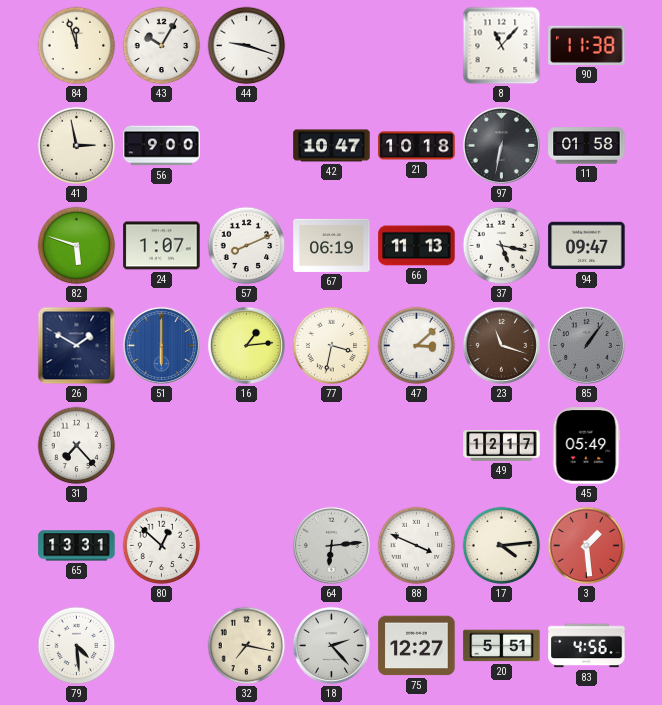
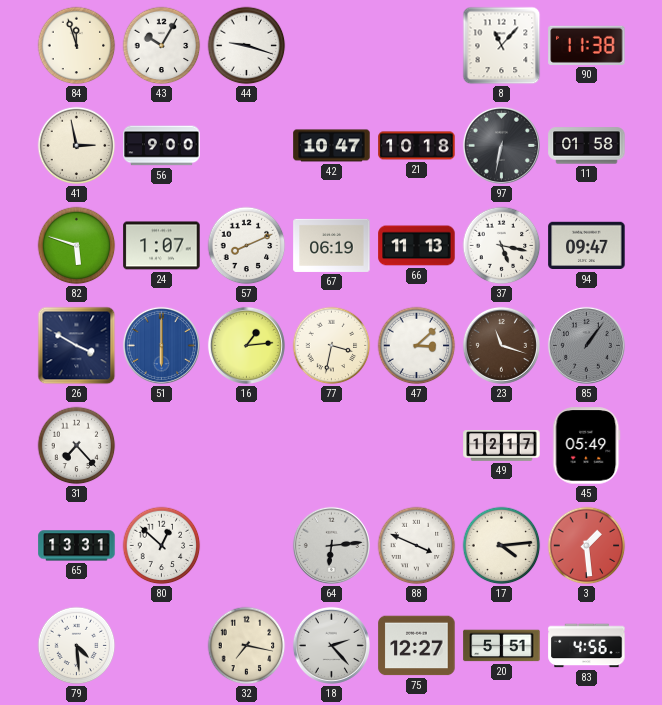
26: 1:50 -> 3:50
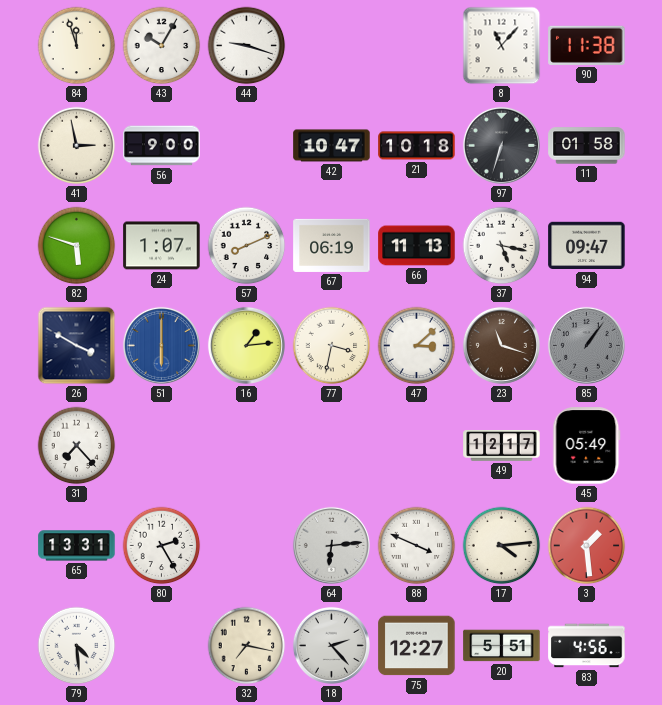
97: 6:32 -> 6:33
80: 12:52 -> 2:25
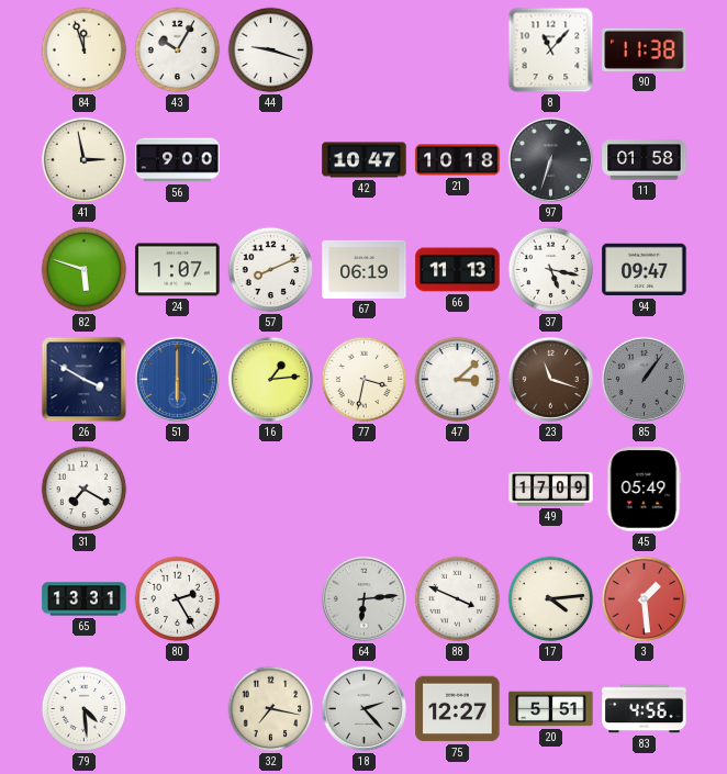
31: 7:23 -> 7:20
49: 12:17 -> 17:09
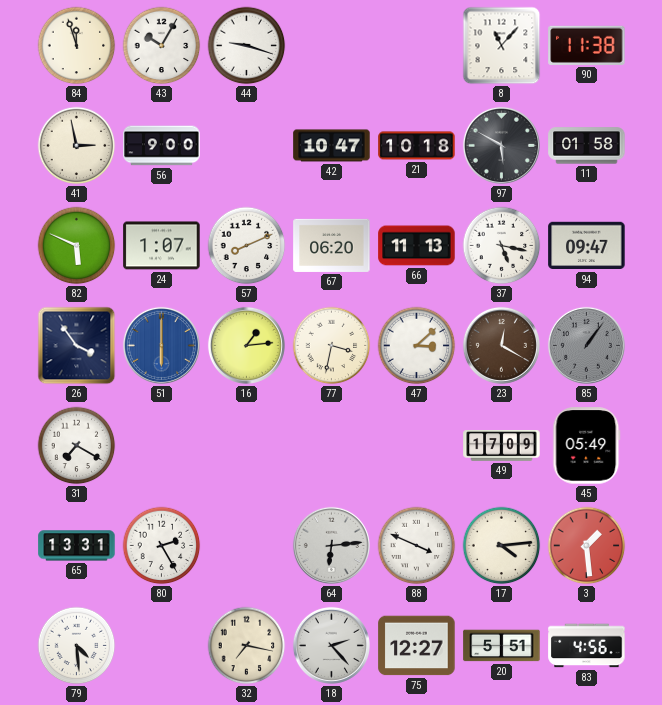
97: 6:33 -> 5:50
82: 5:48 -> 5:49
67: 06:19 -> 06:20
26: 3:50 -> 3:54
23: 11:18 -> 12:20
